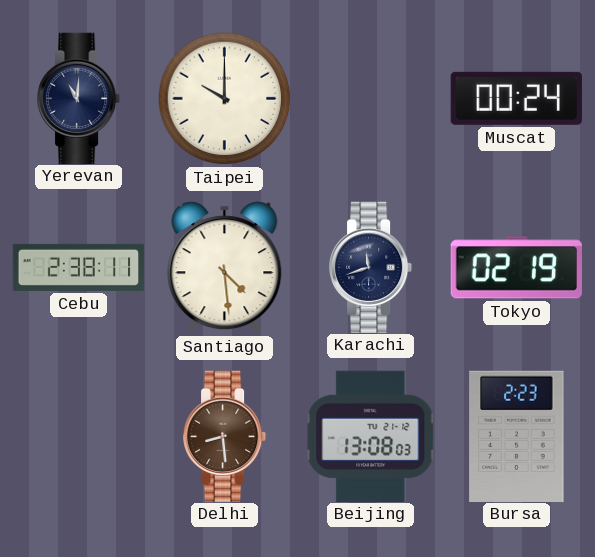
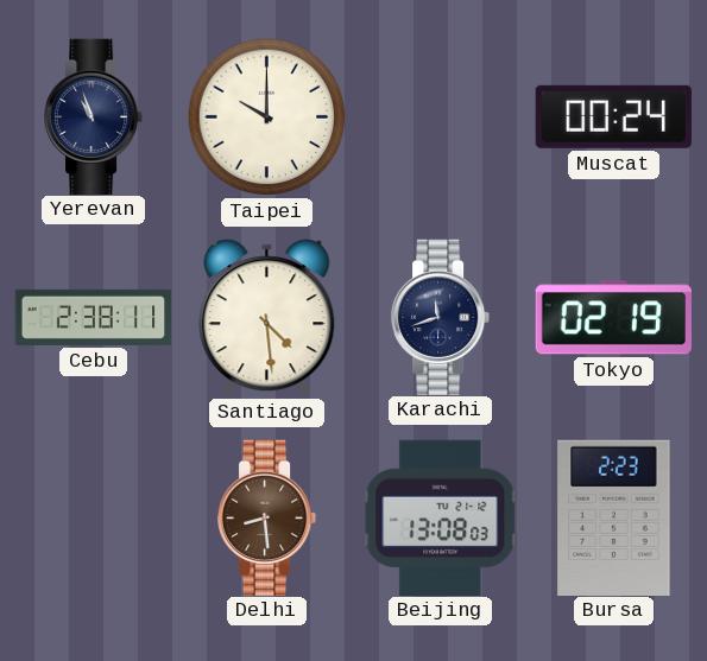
Yerevan: 11:01 -> 10:57
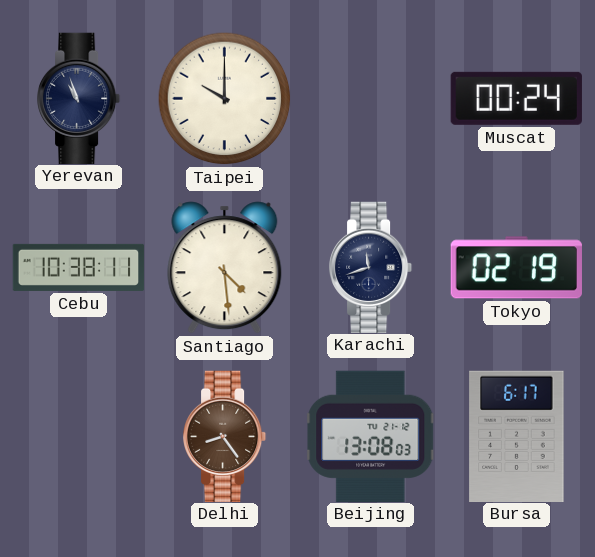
Cebu: 2:38 -> 10:38
Delhi: 8:29 -> 8:24
Bursa: 2:23 -> 6:17
